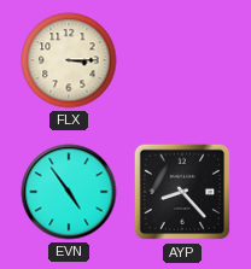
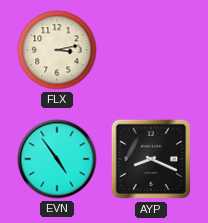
FLX: 3:15 -> 3:13
AYP: 8:23 -> 8:19
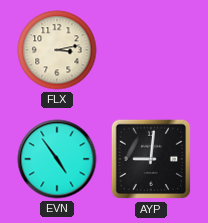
AYP: 8:19 -> 9:01
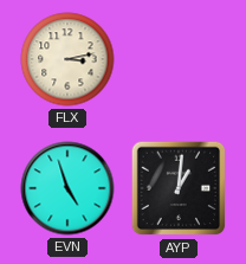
EVN: 4:54 -> 4:57
AYP: 9:01 -> 1:01
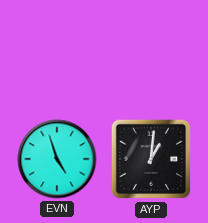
FLX: 3:13 -> none
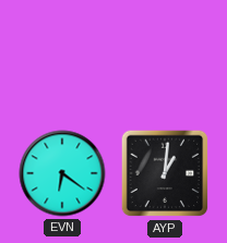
EVN: 4:57 -> 6:21
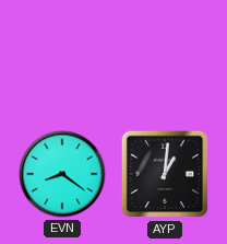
EVN: 6:21 -> 8:21
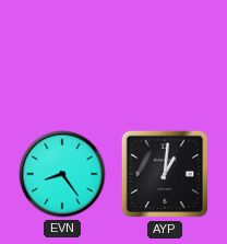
EVN: 8:21 -> 8:24
